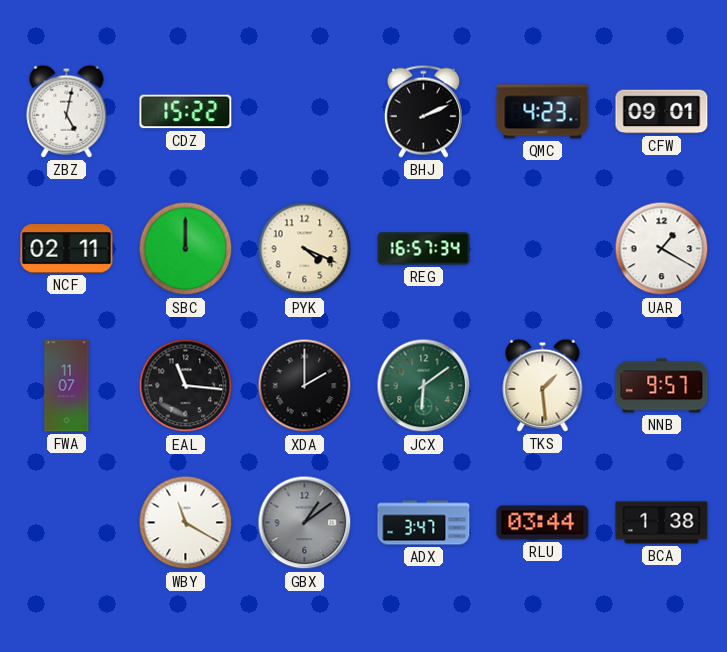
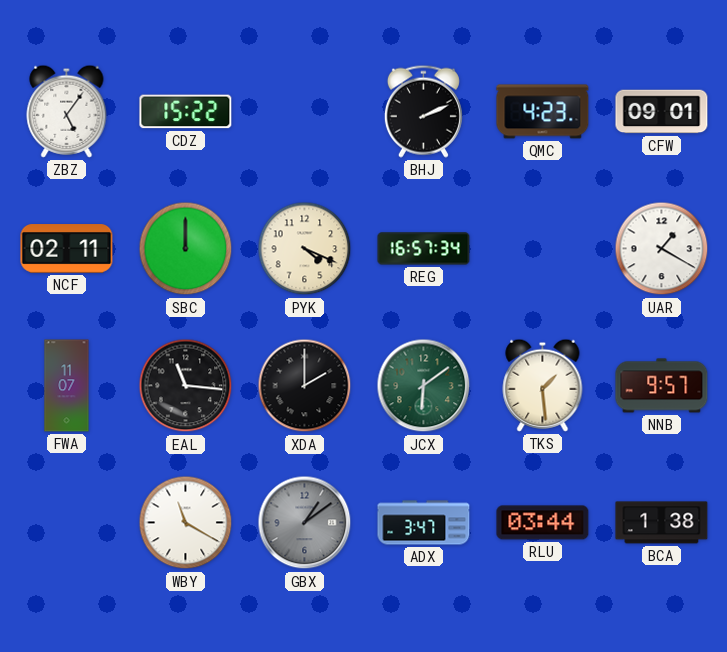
ZBZ: 5:02 -> 5:06
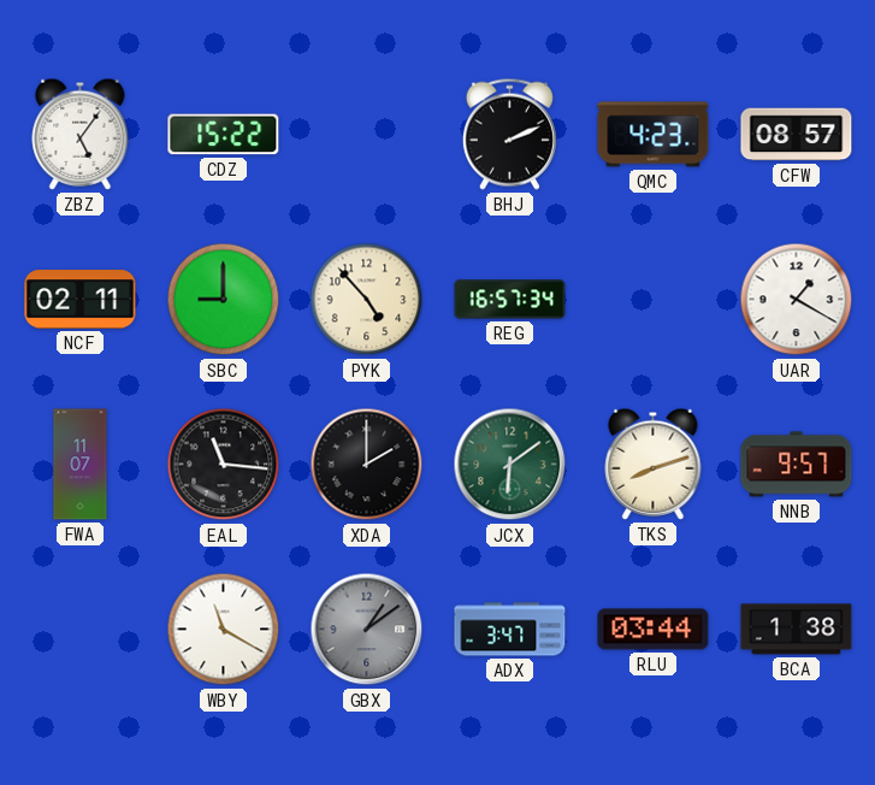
CFW: 09:01 -> 08:57
SBC: 12:00 -> 9:00
PYK: 4:19 -> 4:53
TKS: 1:29 -> 8:12
